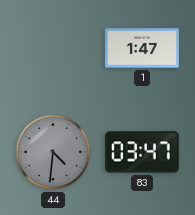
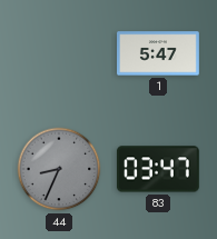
1: 1:47 -> 5:47
44: 4:31 -> 8:34
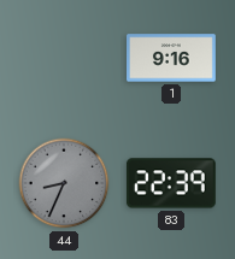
1: 5:47 -> 9:16
83: 03:47 -> 22:39
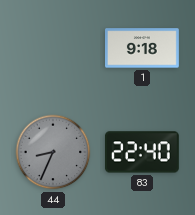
1: 9:16 -> 9:18
83: 22:39 -> 22:40
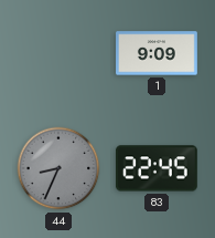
1: 9:18 -> 9:09
83: 22:40 -> 22:45
